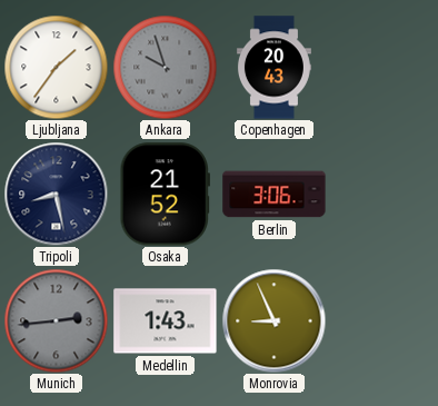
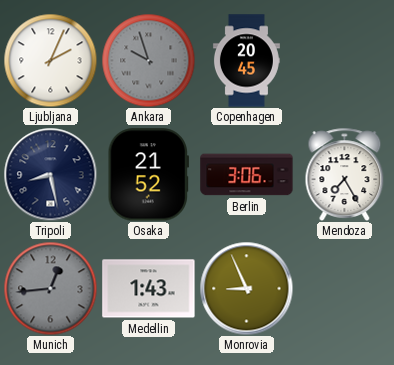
Ljubljana: 1:36 -> 2:04
Copenhagen: 20:43 -> 20:45
Mendoza: none -> 7:25
Munich: 2:44 -> 12:44
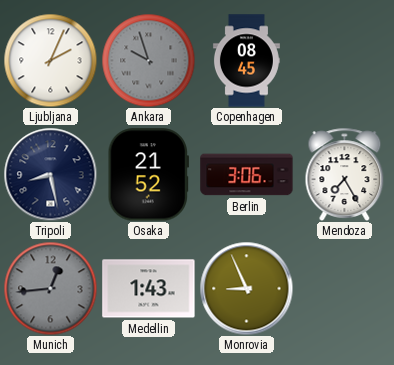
Copenhagen: 20:45 -> 08:45
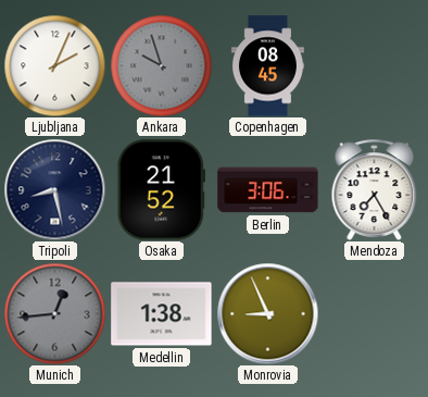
Medellin: 1:43 -> 1:38
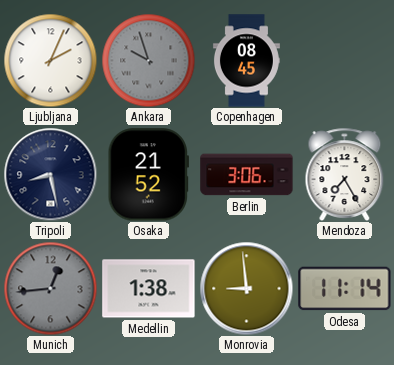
Monrovia: 8:56 -> 8:59
Odesa: none -> 11:14
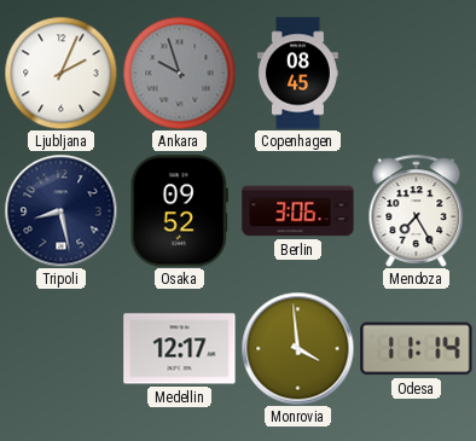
Osaka: 21:52 -> 09:52
Munich: 12:44 -> none
Medellin: 1:38 -> 12:17
Monrovia: 8:59 -> 3:59
